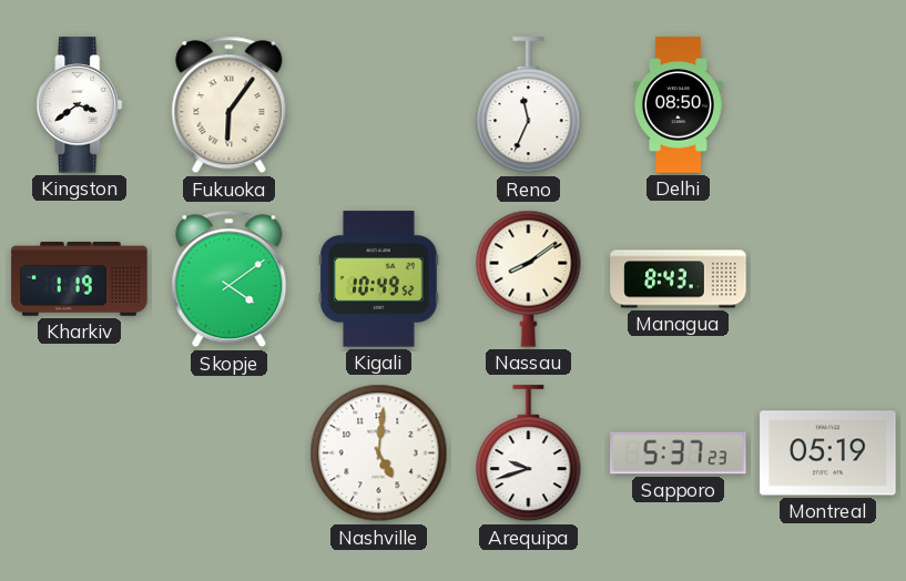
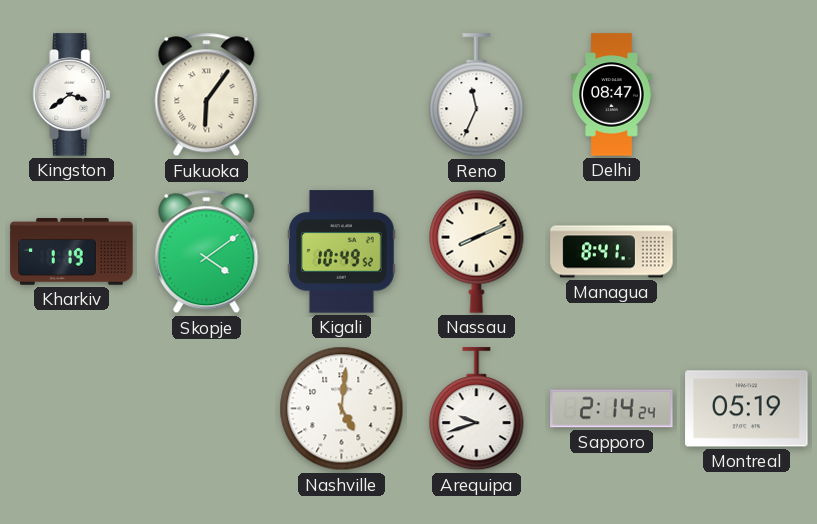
Delhi: 08:50 -> 08:47
Nassau: 8:09 -> 8:11
Managua: 8:43 -> 8:41
Sapporo: 5:37 -> 2:14
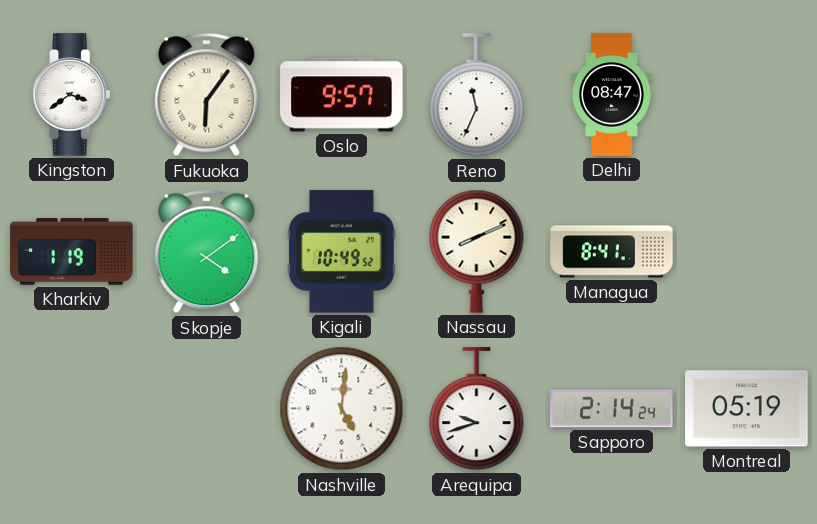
Oslo: none -> 9:57
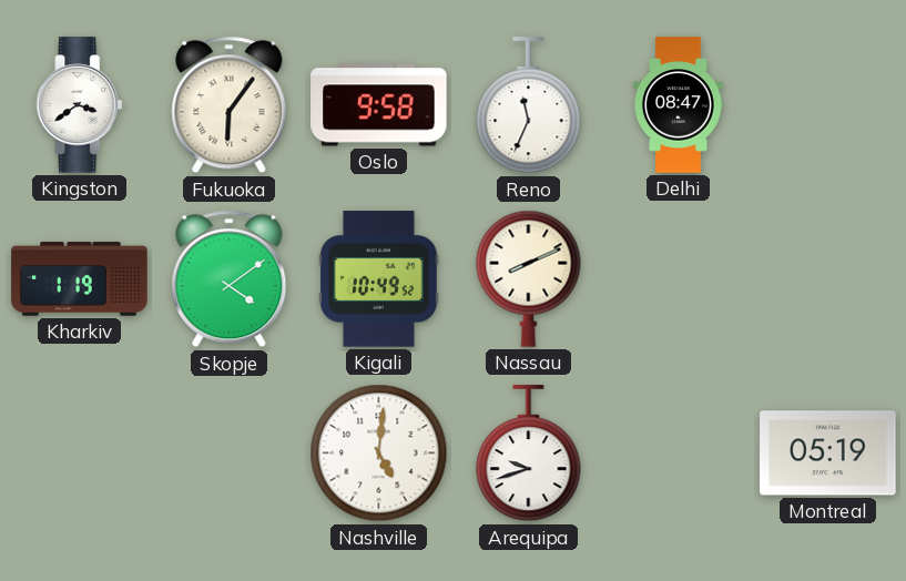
Oslo: 9:57 -> 9:58
Managua: 8:41 -> none
Sapporo: 2:14 -> none
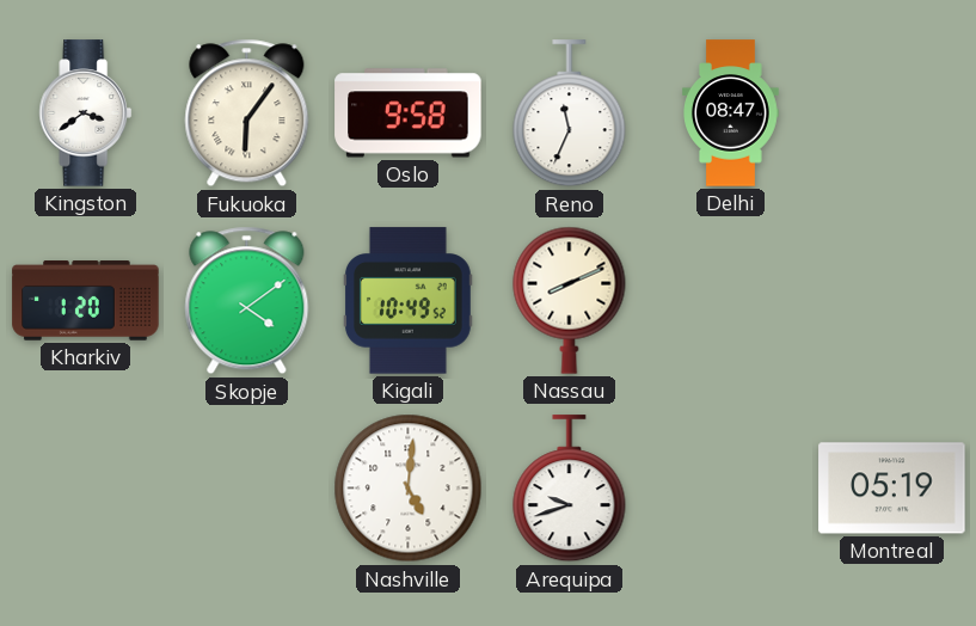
Kharkiv: 1:19 -> 1:20
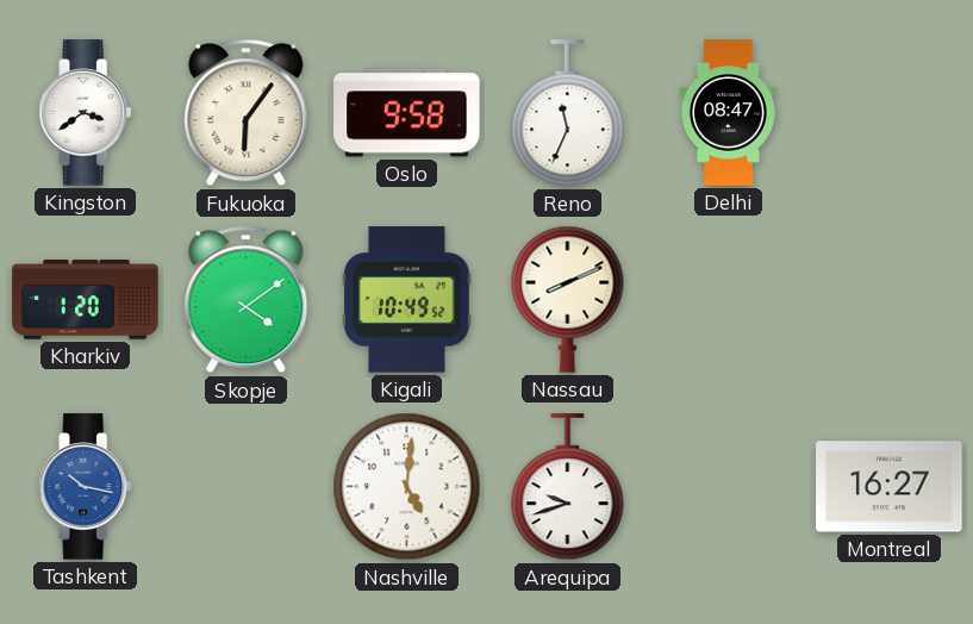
Tashkent: none -> 10:17
Montreal: 05:19 -> 16:27
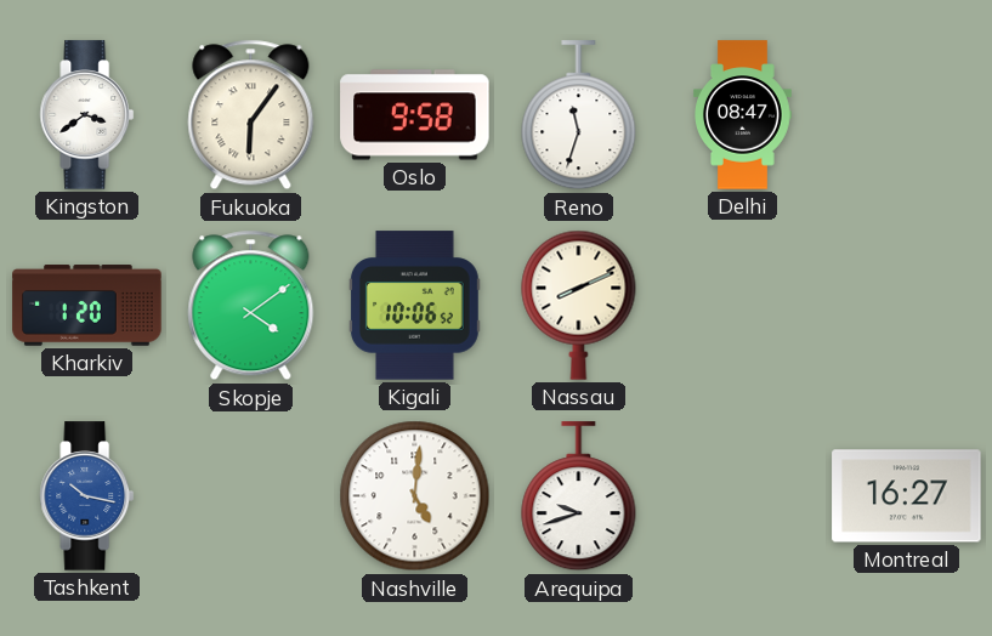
Reno: 11:34 -> 11:33
Kigali: 10:49 -> 10:06
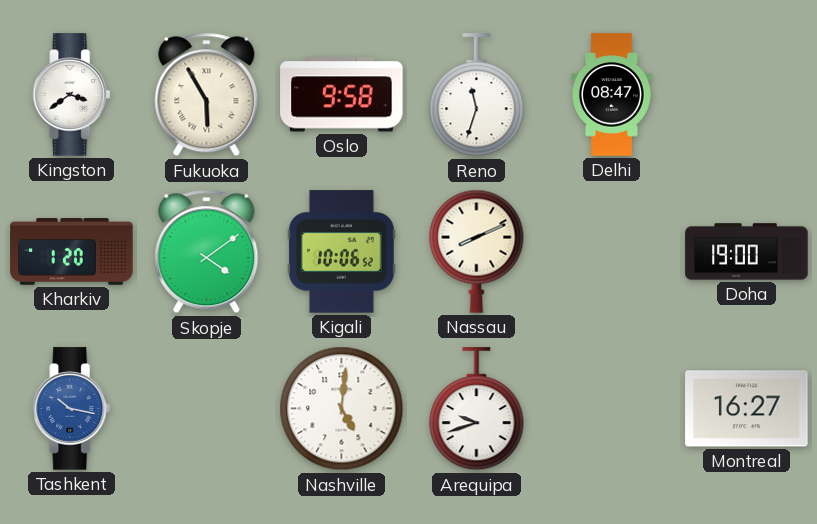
Fukuoka: 6:06 -> 5:55
Doha: none -> 19:00
